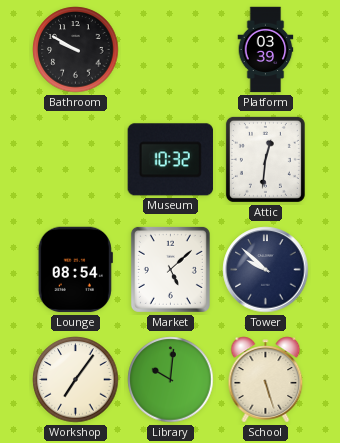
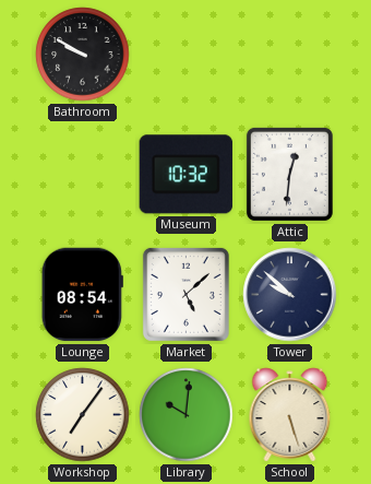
Platform: 03:39 -> none
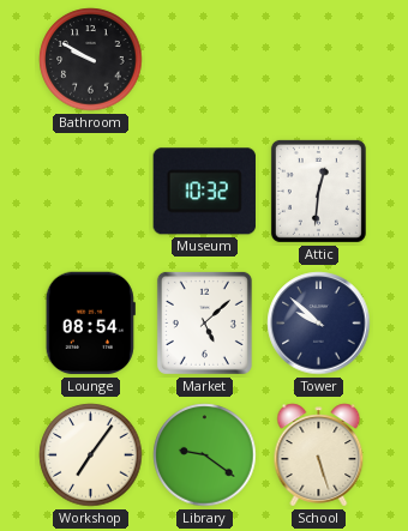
Library: 10:01 -> 9:21
